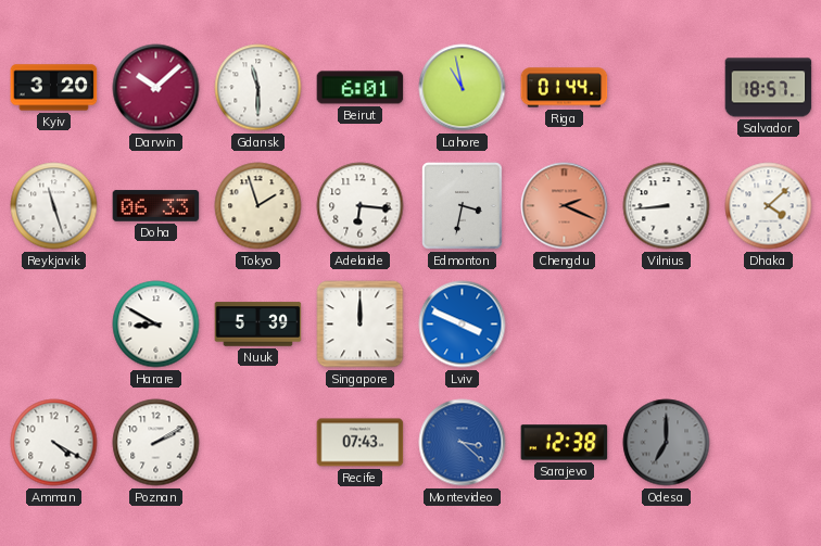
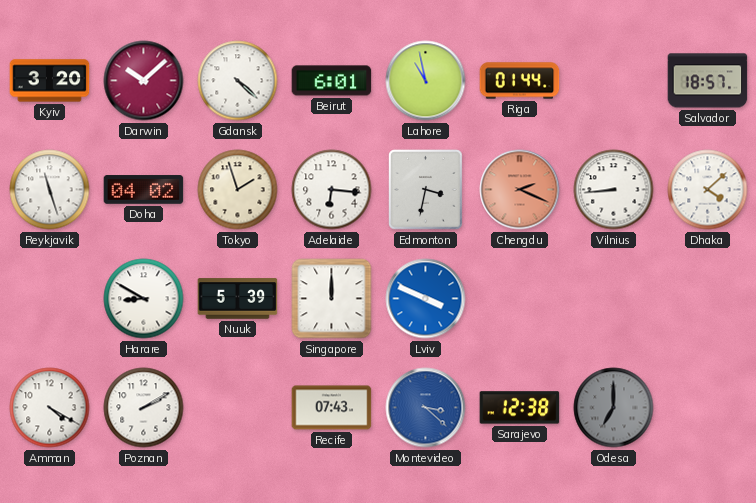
Gdansk: 11:30 -> 4:22
Doha: 06:33 -> 04:02
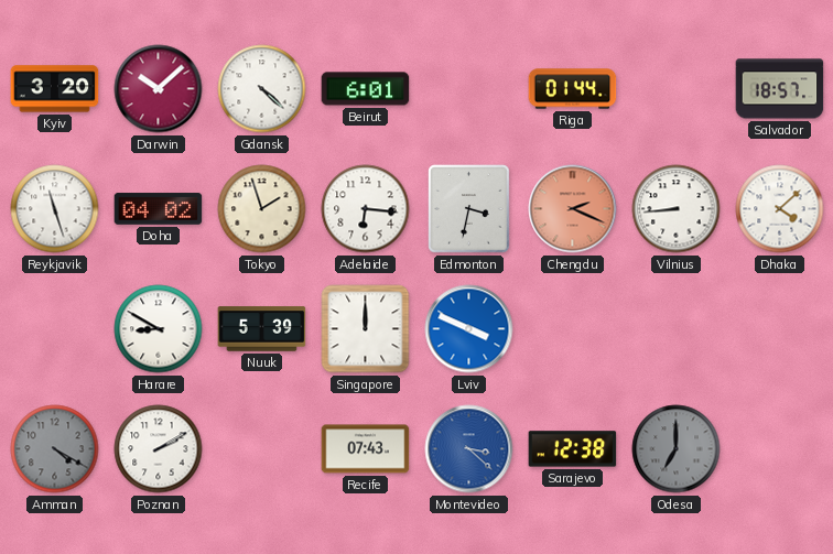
Lahore: 10:58 -> none
Amman dial: white -> grey
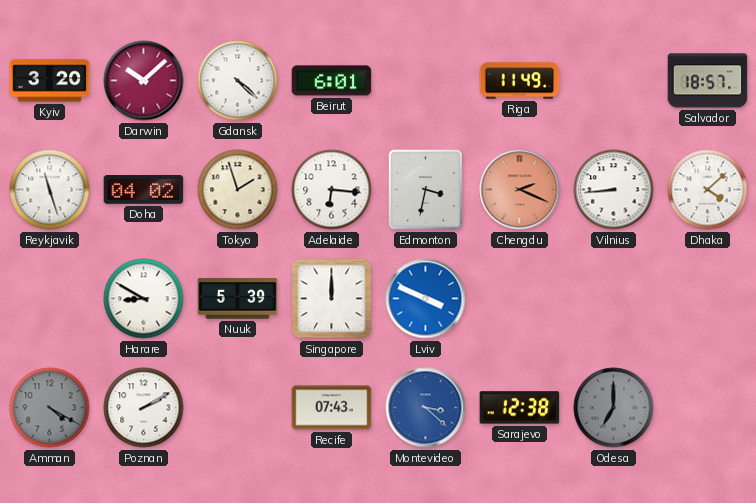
Riga: 01:44 -> 11:49
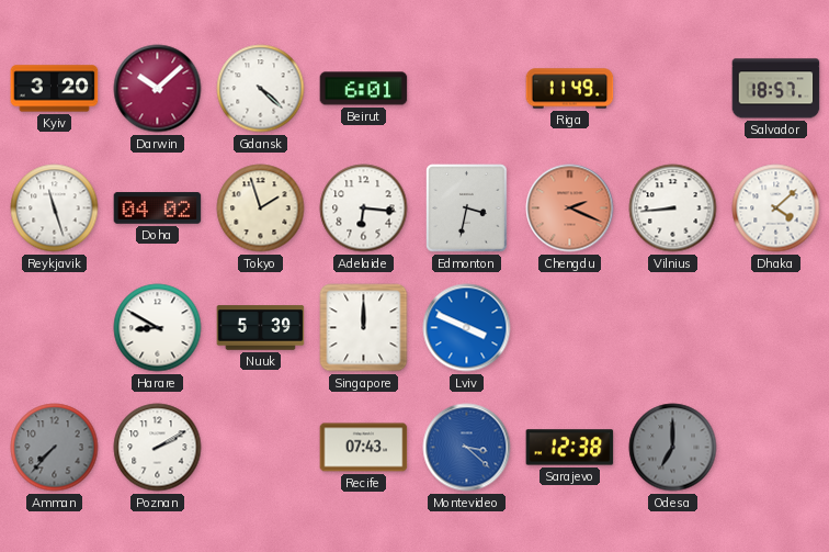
Amman: 4:20 -> 7:37
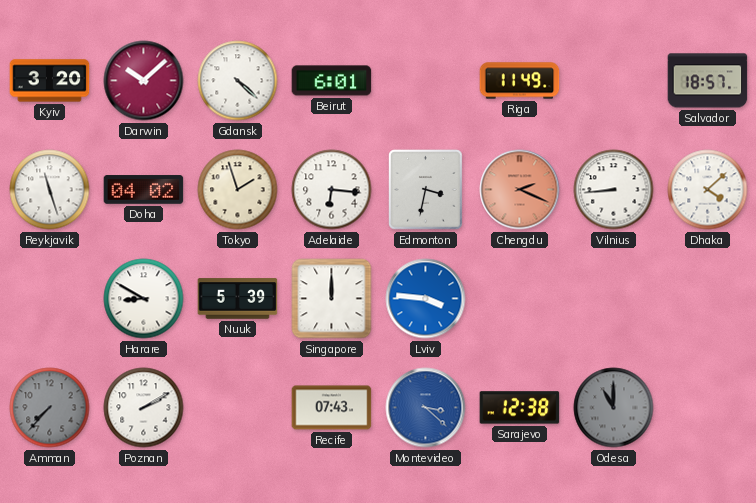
Lviv: 3:49 -> 3:46
Odesa: 7:00 -> 11:00
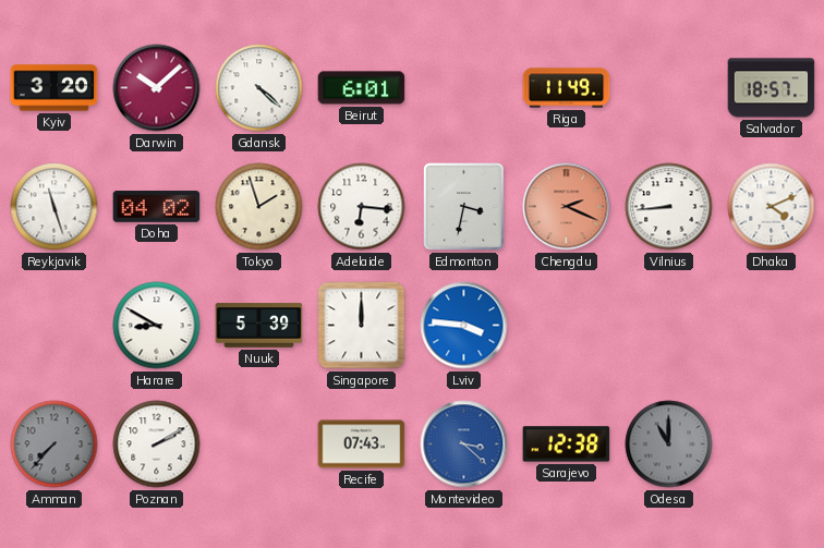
Dhaka: 4:08 -> 4:11
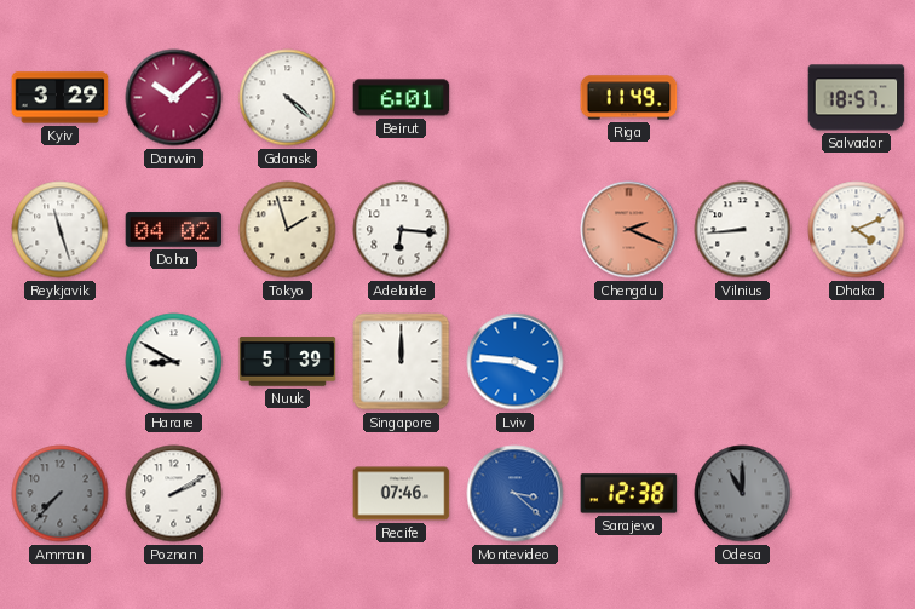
Kyiv: 3:20 -> 3:29
Edmonton: 3:32 -> none
Recife: 07:43 -> 07:46
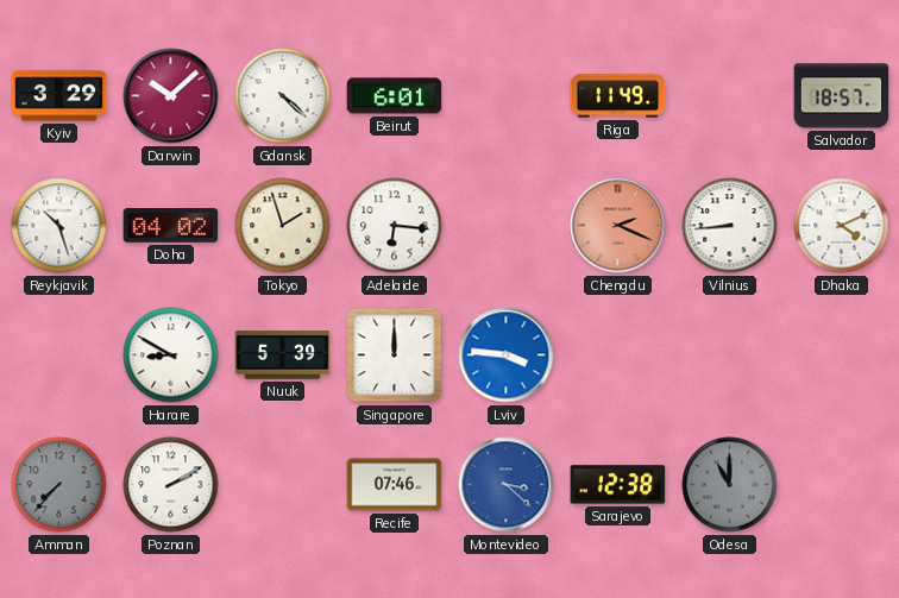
Reykjavik: 11:27 -> 10:27
